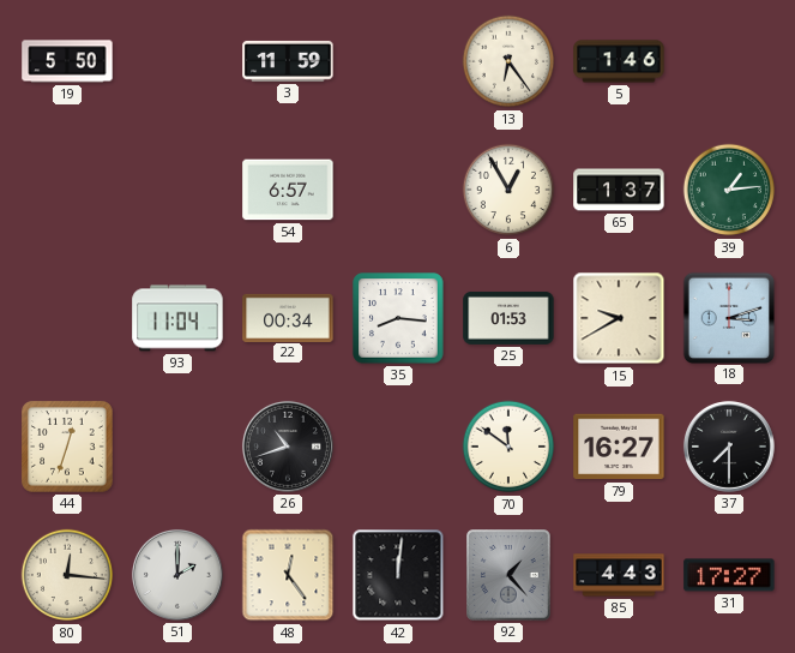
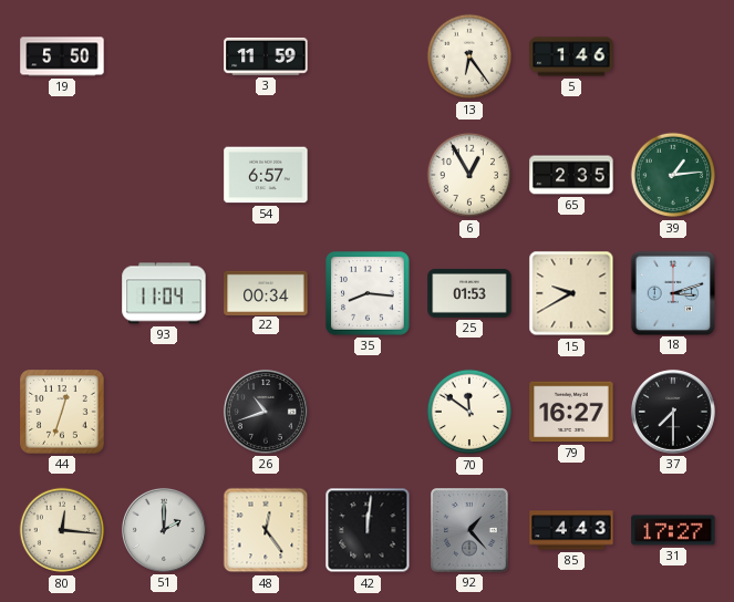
65: 1:37 -> 2:35
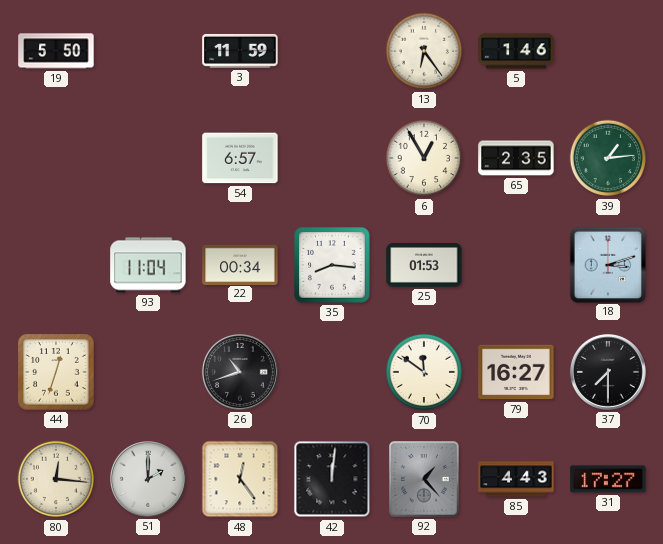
15: 9:40 -> none
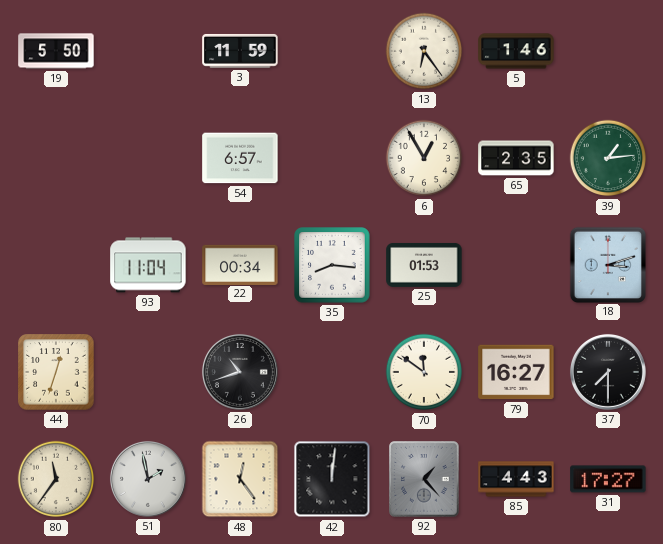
80: 12:16 -> 11:36
51: 2:00 -> 1:58
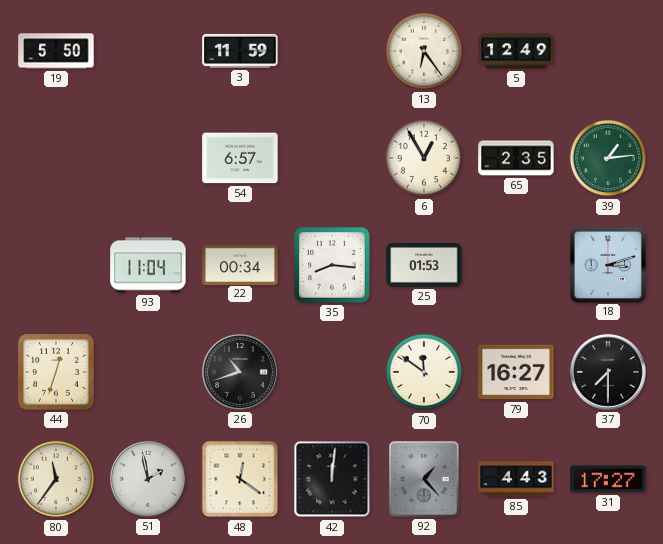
5: 1:46 -> 12:49
48: 12:24 -> 12:21
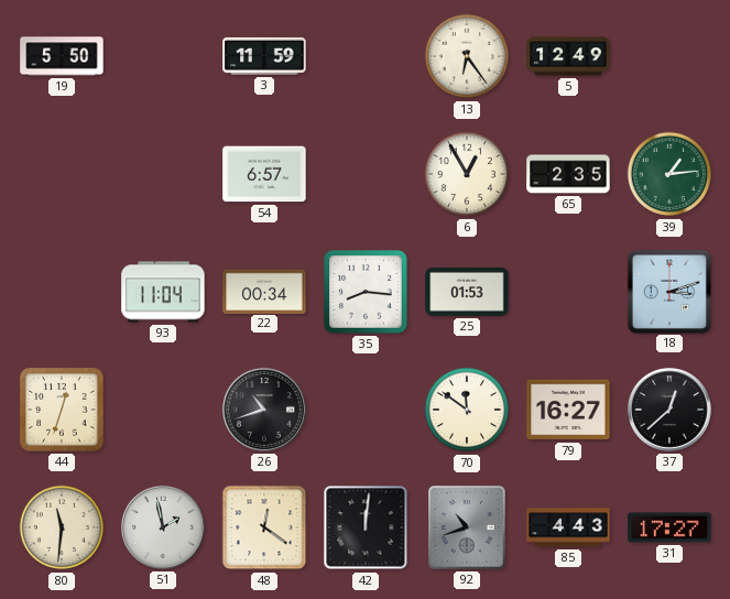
37: 7:30 -> 12:38
80: 11:36 -> 11:31
92: 1:23 -> 10:42
